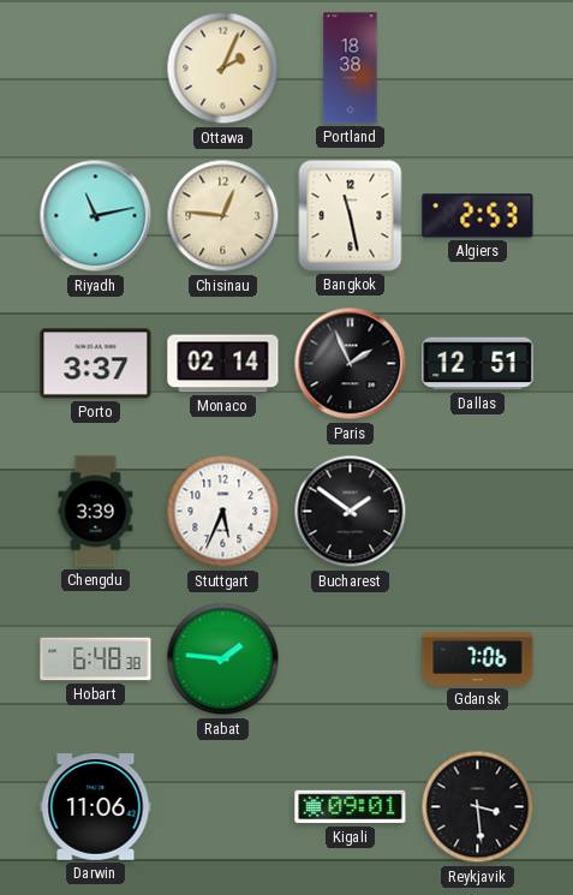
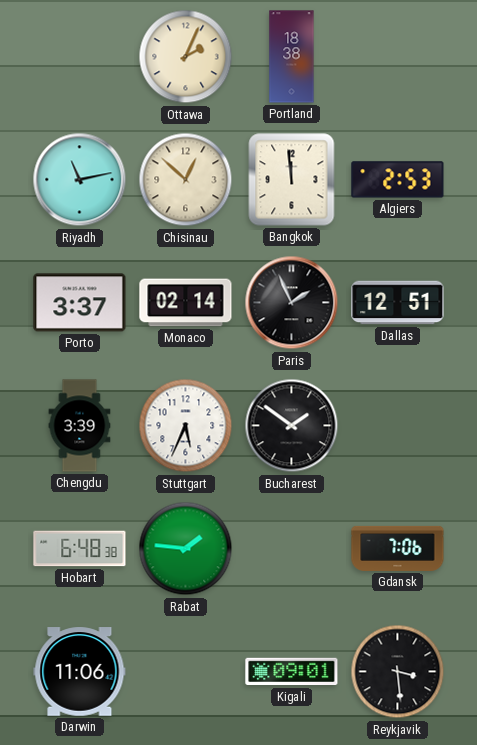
Chisinau: 12:46 -> 12:52
Bangkok: 11:28 -> 11:59
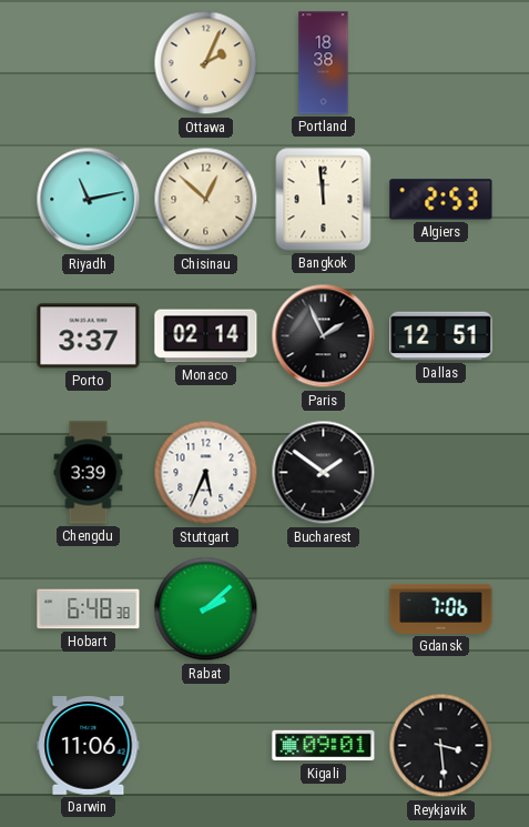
Rabat: 1:46 -> 2:08
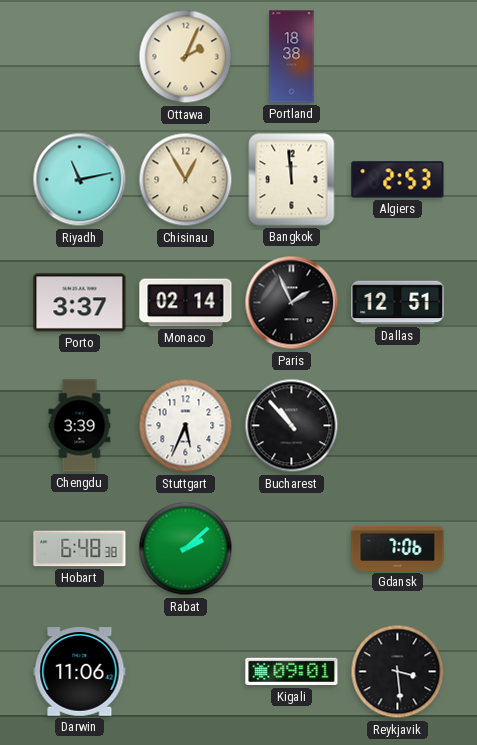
Chisinau: 12:52 -> 12:55
Bucharest: 1:51 -> 10:53
